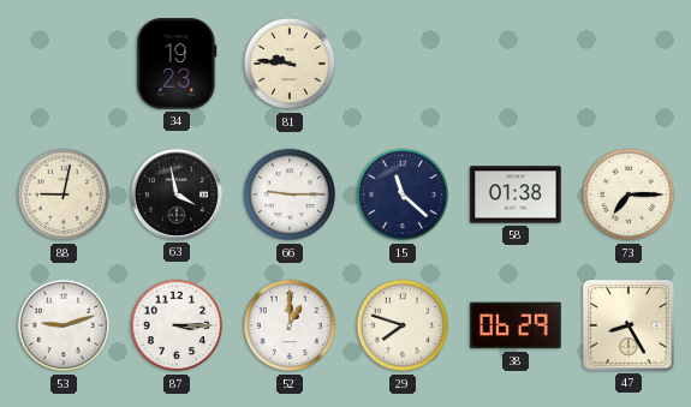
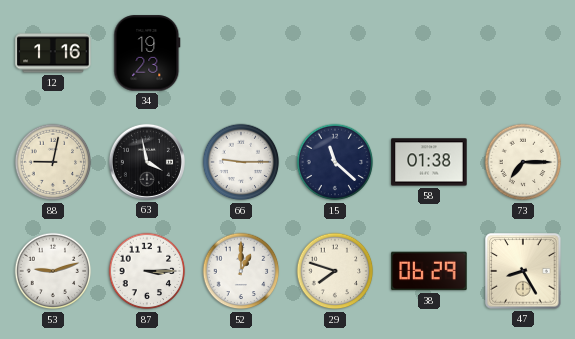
12: none -> 1:16
81: 9:46 -> none
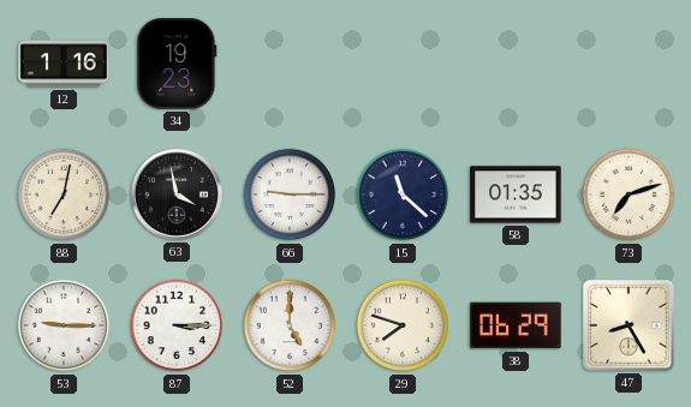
88: 9:02 -> 7:02
58: 01:38 -> 01:35
73: 7:15 -> 7:12
53: 9:12 -> 9:15
52: 1:00 -> 5:00
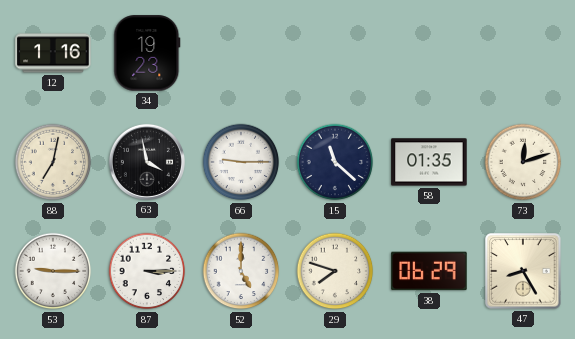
73: 7:12 -> 12:12
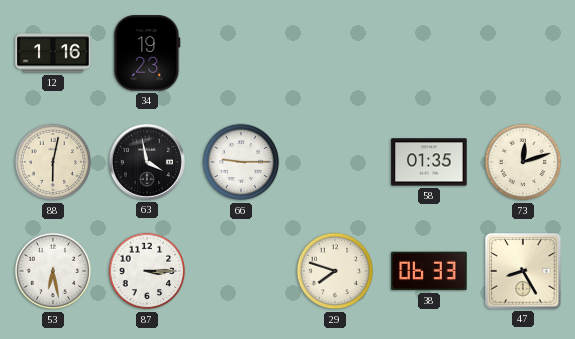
88: 7:02 -> 6:02
15: 11:22 -> none
53: 9:15 -> 6:28
52: 5:00 -> none
38: 06:29 -> 06:33
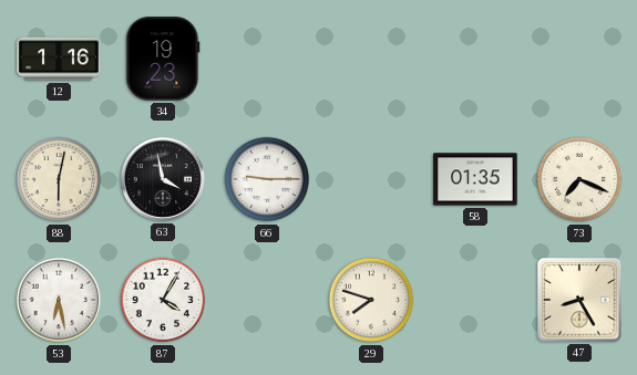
73: 12:12 -> 7:19
87: 3:15 -> 4:05
38: 06:33 -> none
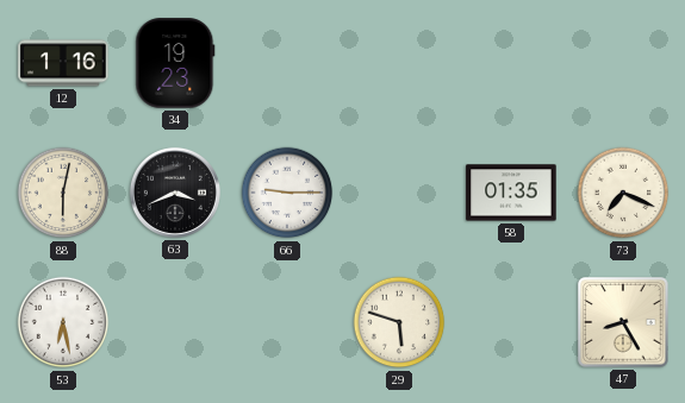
63: 3:58 -> 3:41
87: 4:05 -> none
29: 7:48 -> 5:48
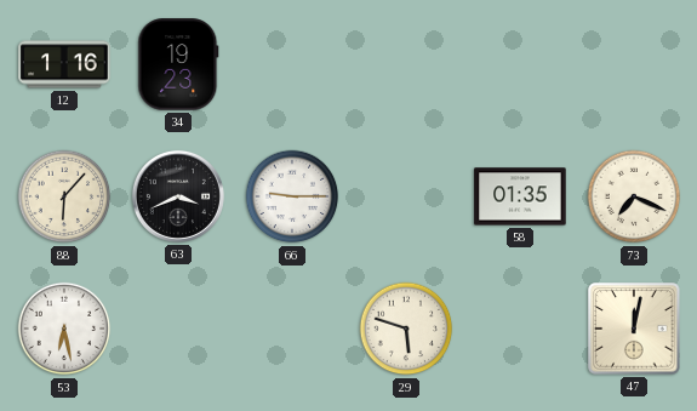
88: 6:02 -> 6:07
47: 8:25 -> 12:02
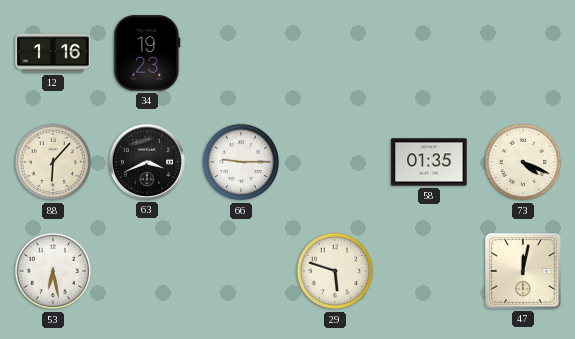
73: 7:19 -> 4:19
